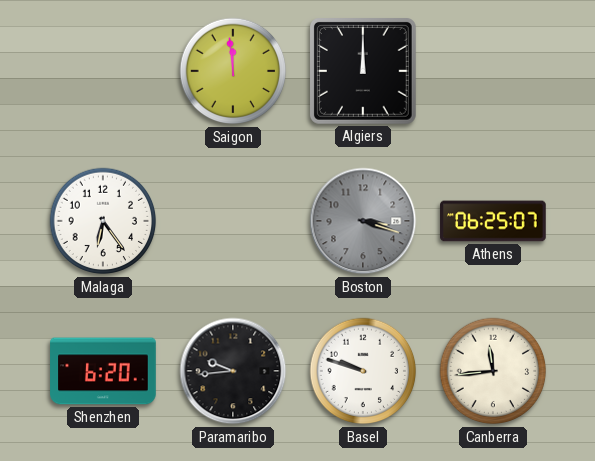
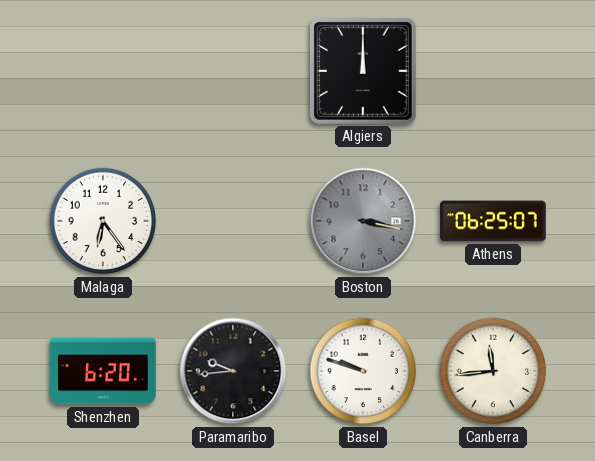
Saigon: 11:59 -> none
Boston: 3:18 -> 3:17
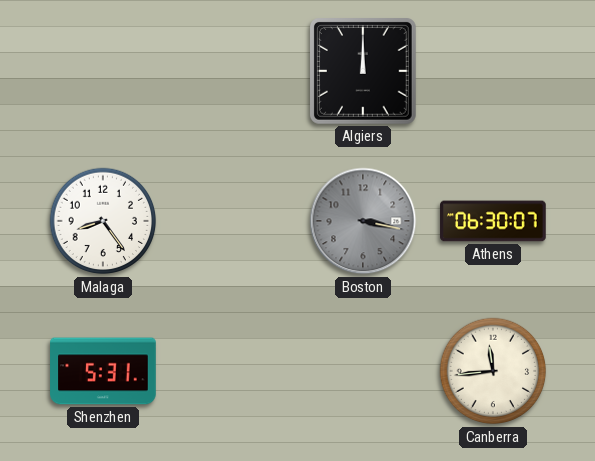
Malaga: 6:24 -> 8:24
Athens: 06:25 -> 06:30
Shenzhen: 6:20 -> 5:31
Paramaribo: 9:44 -> none
Basel: 9:48 -> none
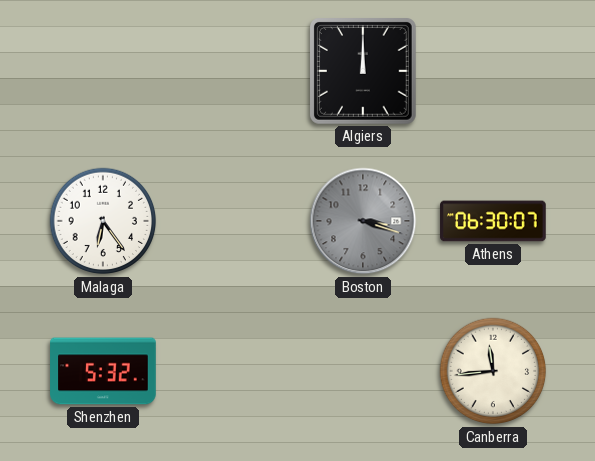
Malaga: 8:24 -> 6:24
Boston: 3:17 -> 3:18
Shenzhen: 5:31 -> 5:32
